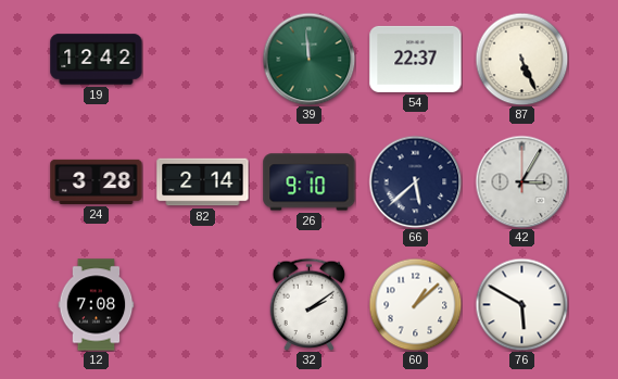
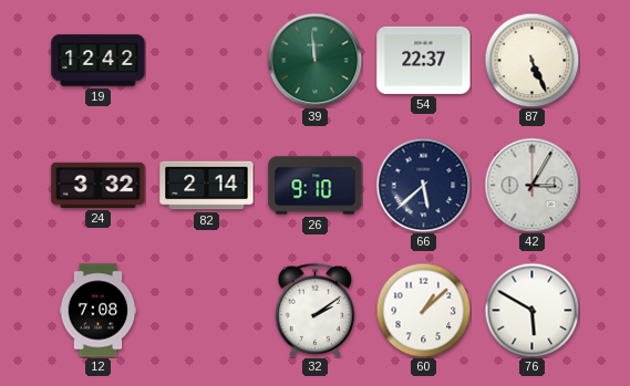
24: 3:28 -> 3:32
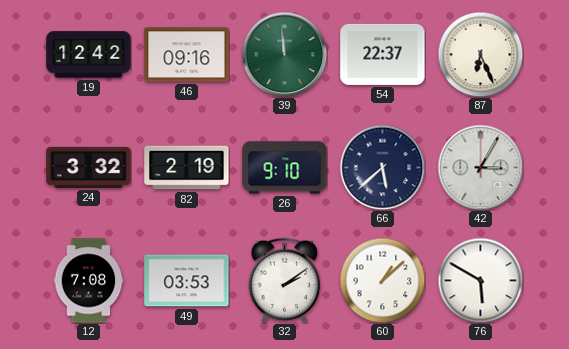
46: none -> 09:16
87: 5:26 -> 6:26
82: 2:14 -> 2:19
49: none -> 03:53
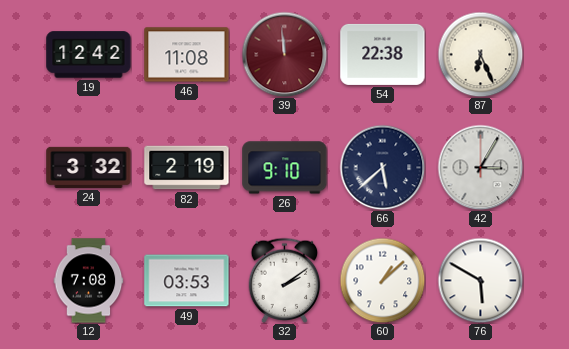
46: 09:16 -> 11:08
39 dial: green -> burgundy
54: 22:37 -> 22:38
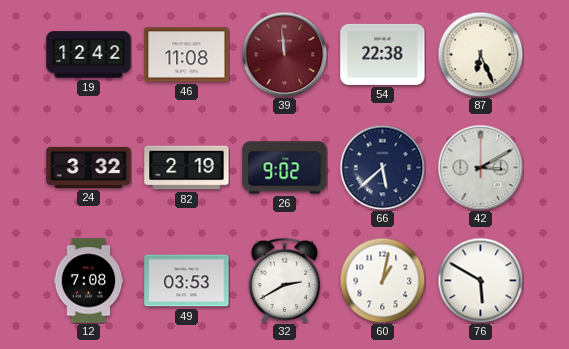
26: 9:10 -> 9:02
42: 3:05 -> 3:10
32: 2:09 -> 2:40
60: 1:08 -> 1:02
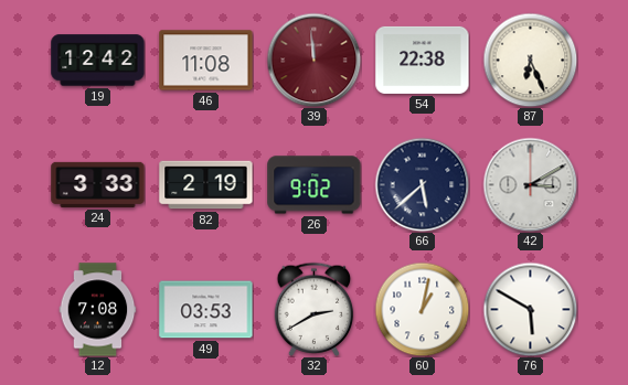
24: 3:32 -> 3:33
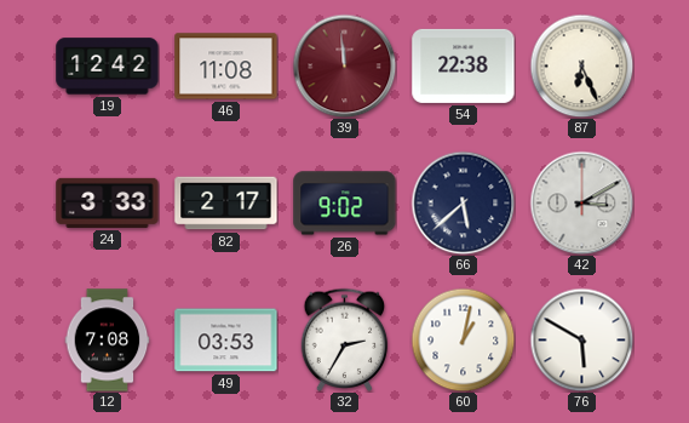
82: 2:19 -> 2:17
32: 2:40 -> 2:35
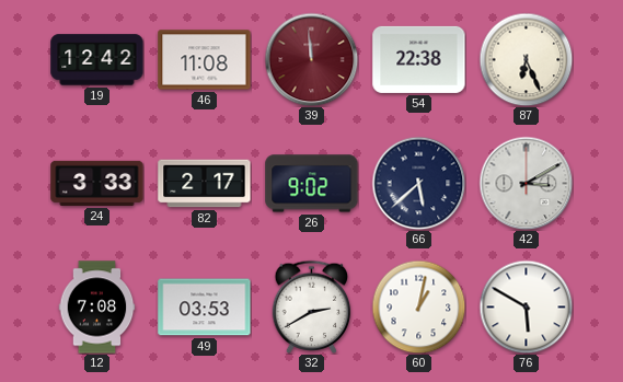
32: 2:35 -> 2:40
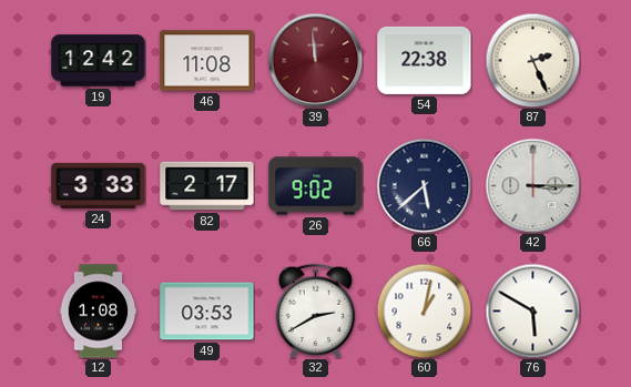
87: 6:26 -> 2:26
42: 3:10 -> 3:15
12: 7:08 -> 1:08
